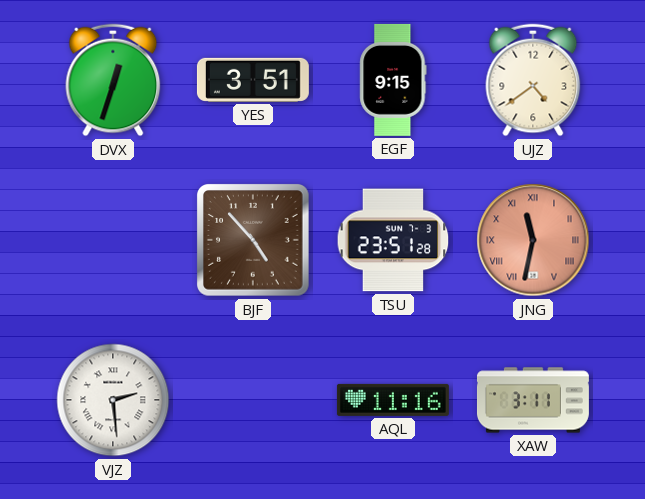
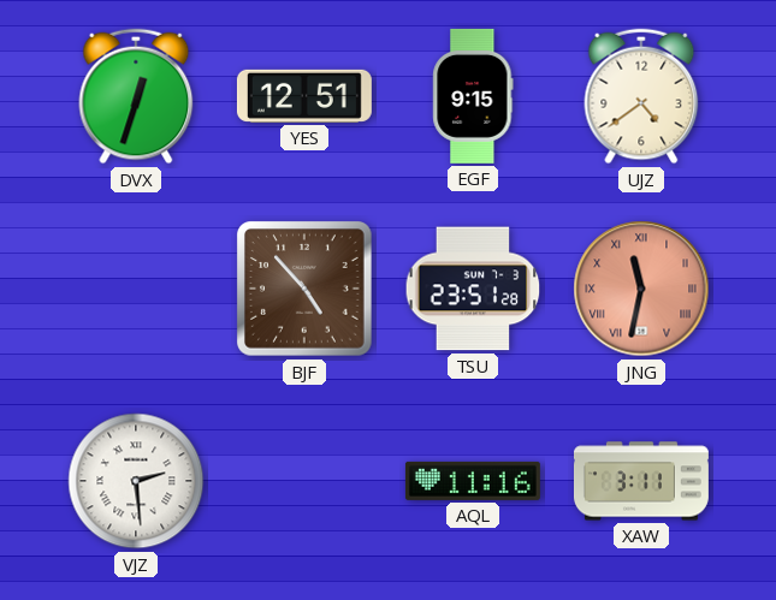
YES: 3:51 -> 12:51
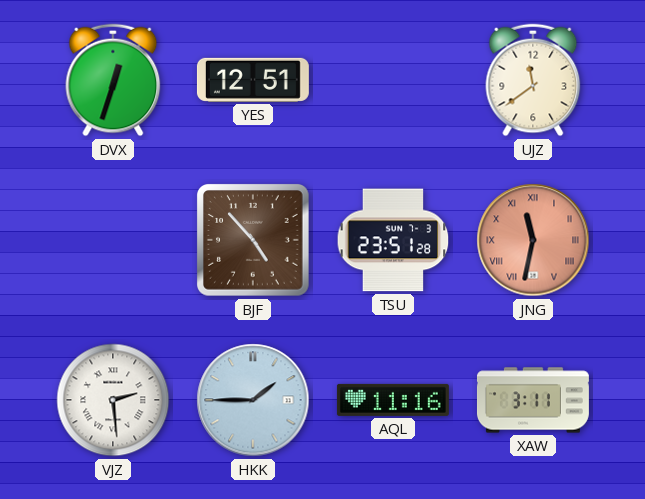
EGF: 9:15 -> none
UJZ: 4:39 -> 11:39
HKK: none -> 1:45
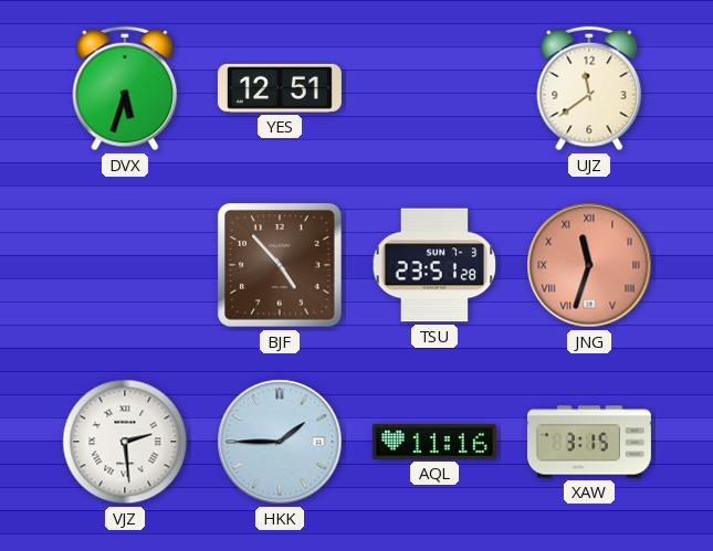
DVX: 12:33 -> 5:33
JNG: 11:32 -> 11:33
XAW: 3:11 -> 3:15
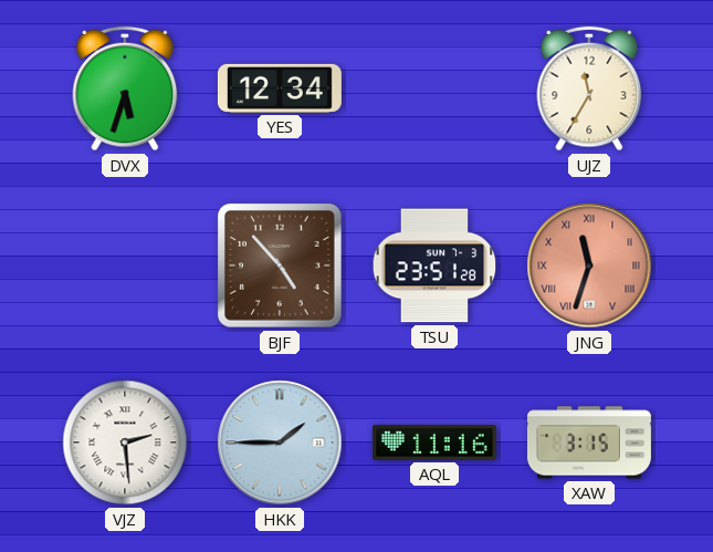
YES: 12:51 -> 12:34
UJZ: 11:39 -> 11:35
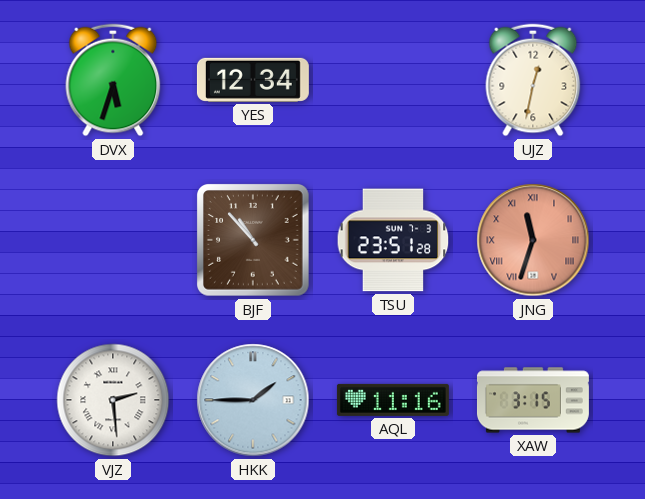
UJZ: 11:35 -> 12:32
BJF: 4:53 -> 10:53
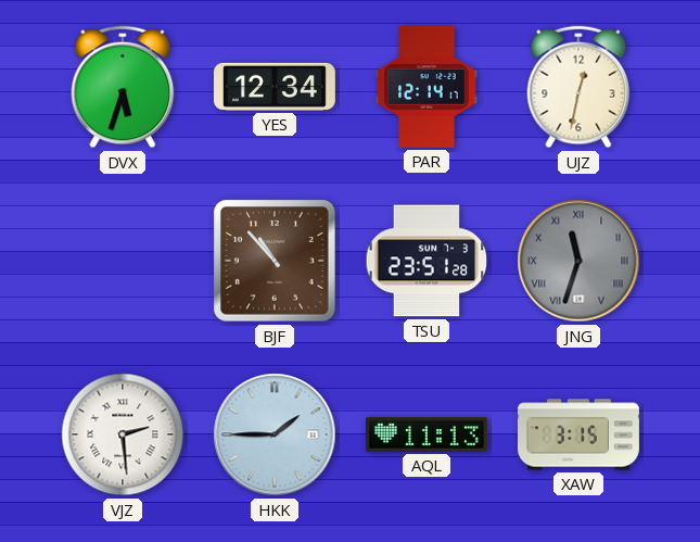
PAR: none -> 12:14
JNG dial: salmon -> grey
AQL: 11:16 -> 11:13
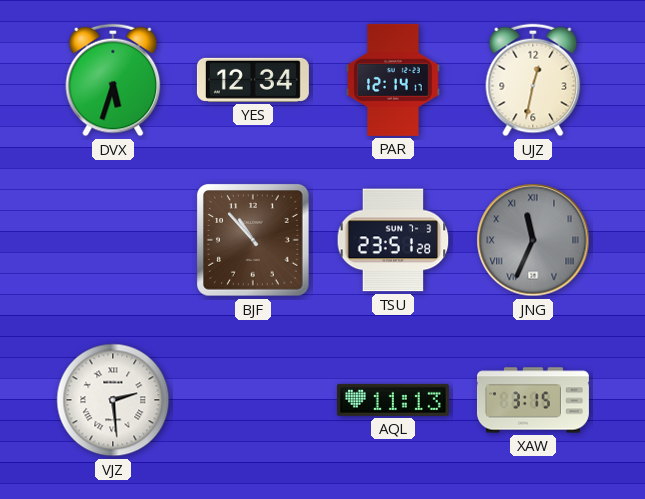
JNG: 11:33 -> 11:34
HKK: 1:45 -> none
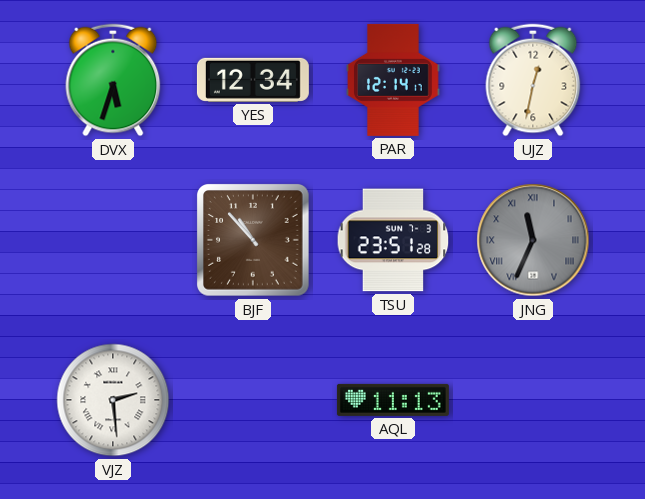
XAW: 3:15 -> none
